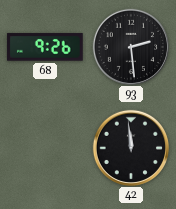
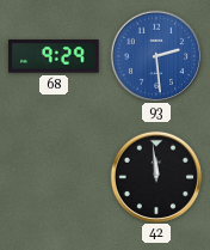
68: 9:26 -> 9:29
93 dial: black -> blue
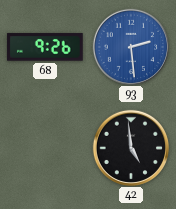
68: 9:29 -> 9:26
42: 11:59 -> 4:59
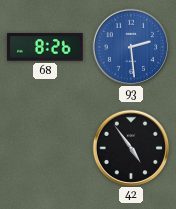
68: 9:26 -> 8:26
42: 4:59 -> 4:54
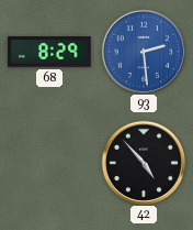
68: 8:26 -> 8:29
42: 4:54 -> 4:53
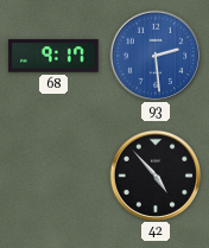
68: 8:29 -> 9:17
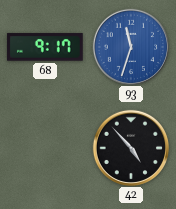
93: 2:29 -> 11:33
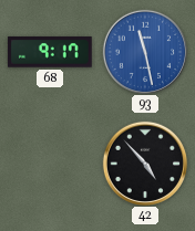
93: 11:33 -> 11:28
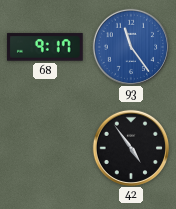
93: 11:28 -> 11:24
42: 4:53 -> 4:54
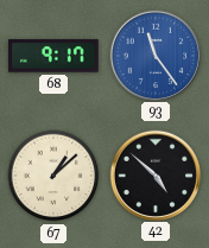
67: none -> 1:08
42: 4:54 -> 4:52
